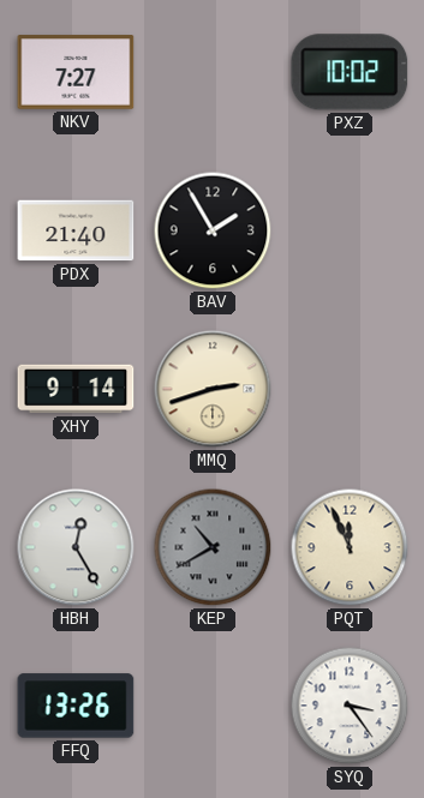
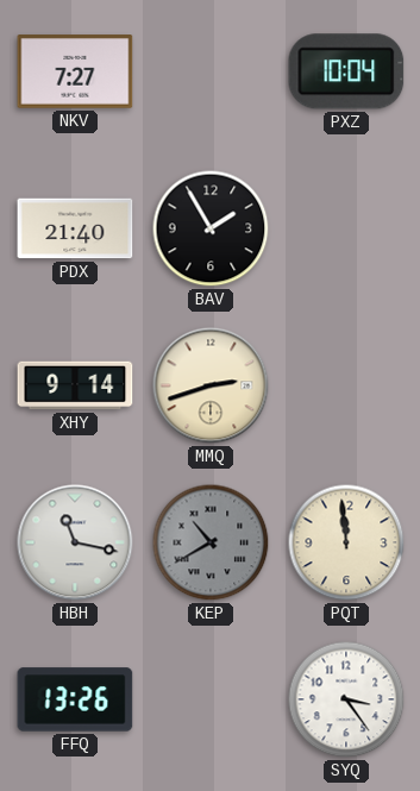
PXZ: 10:02 -> 10:04
HBH: 12:25 -> 11:17
PQT: 11:56 -> 11:59
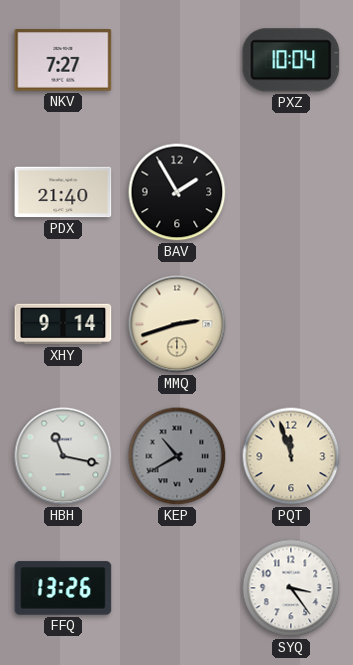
PQT: 11:59 -> 11:57
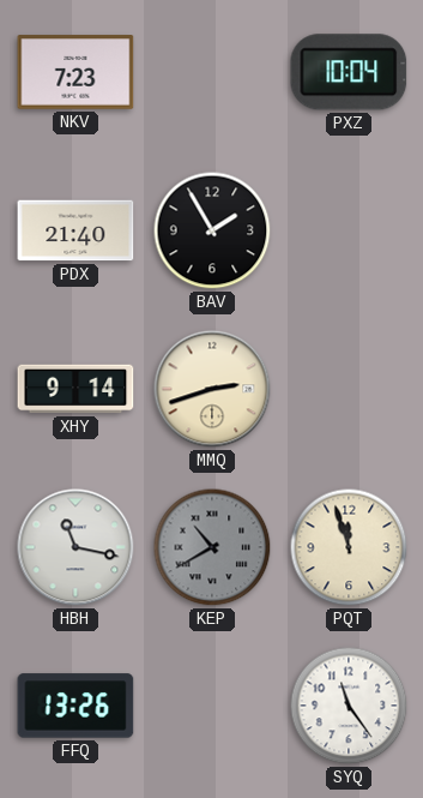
NKV: 7:27 -> 7:23
SYQ: 3:24 -> 11:24
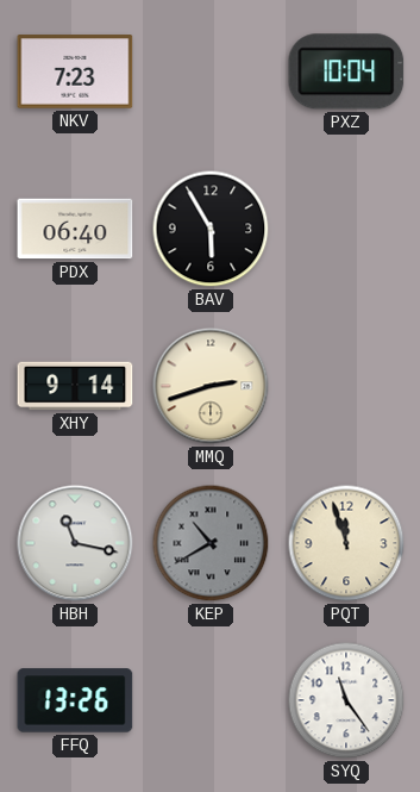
PDX: 21:40 -> 06:40
BAV: 1:55 -> 5:55
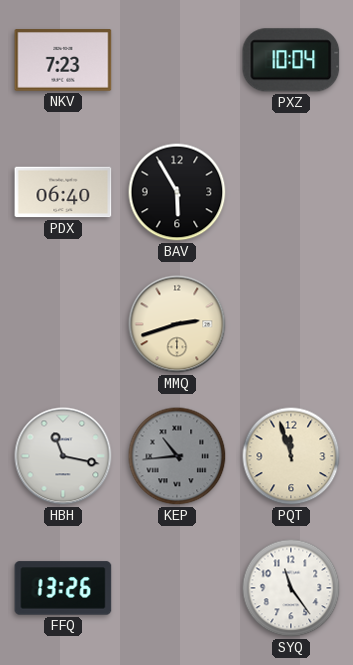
XHY: 9:14 -> none
KEP: 10:40 -> 10:44
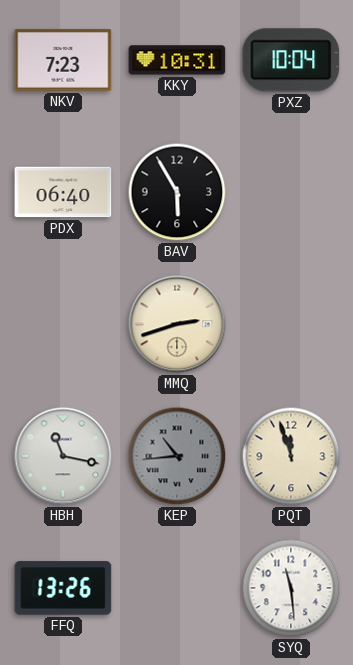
KKY: none -> 10:31
SYQ: 11:24 -> 11:29
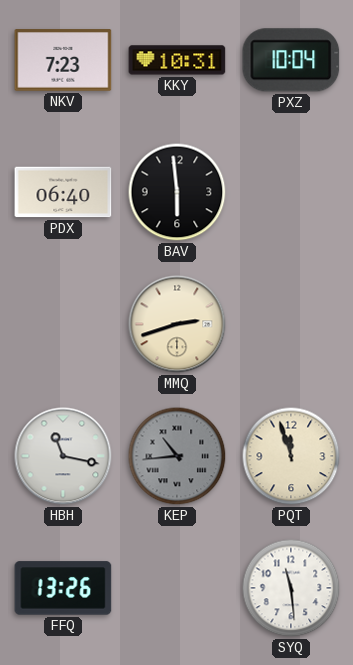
BAV: 5:55 -> 5:59
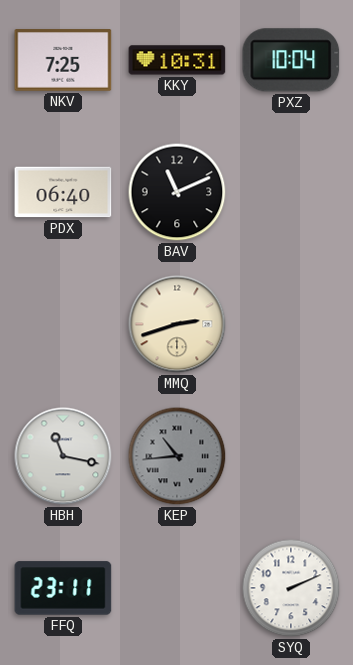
NKV: 7:23 -> 7:25
BAV: 5:59 -> 11:11
PQT: 11:57 -> none
FFQ: 13:26 -> 23:11
SYQ: 11:29 -> 2:11
